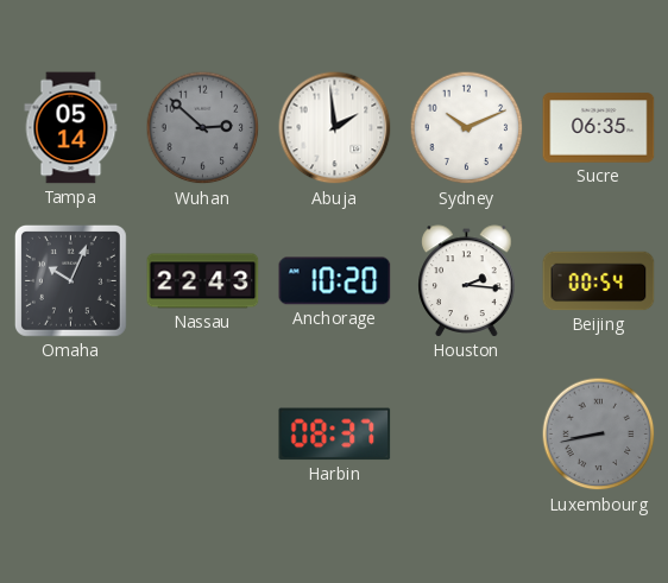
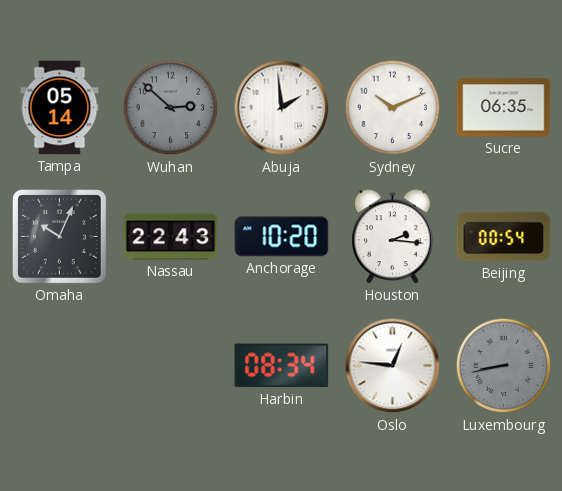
Harbin: 08:37 -> 08:34
Oslo: none -> 12:46
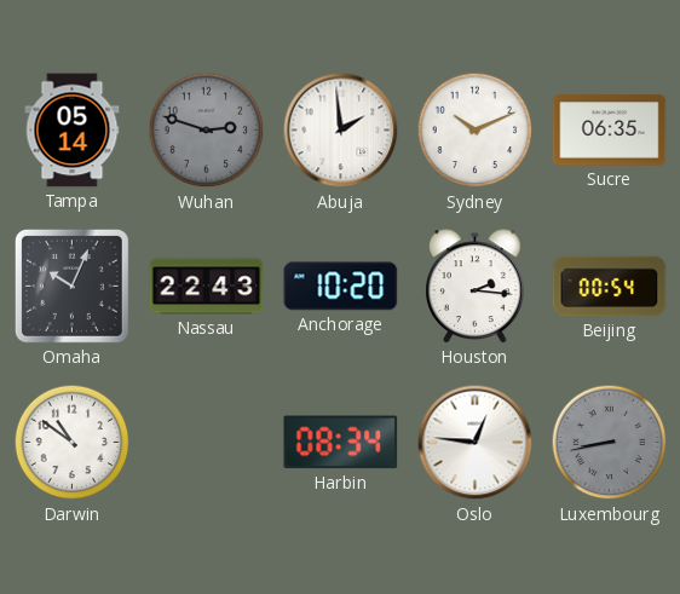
Wuhan: 2:52 -> 2:48
Darwin: none -> 10:51
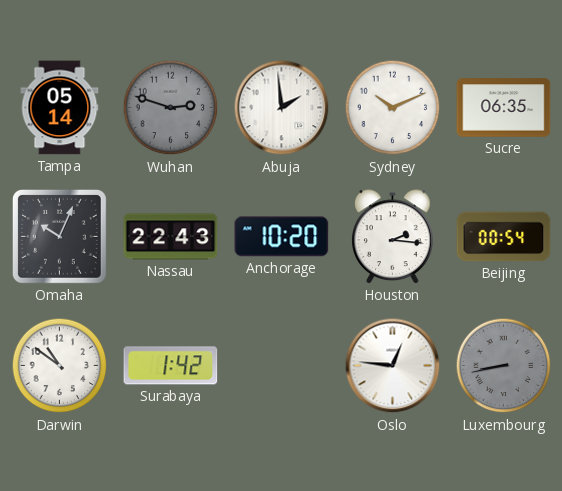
Surabaya: none -> 1:42
Harbin: 08:34 -> none
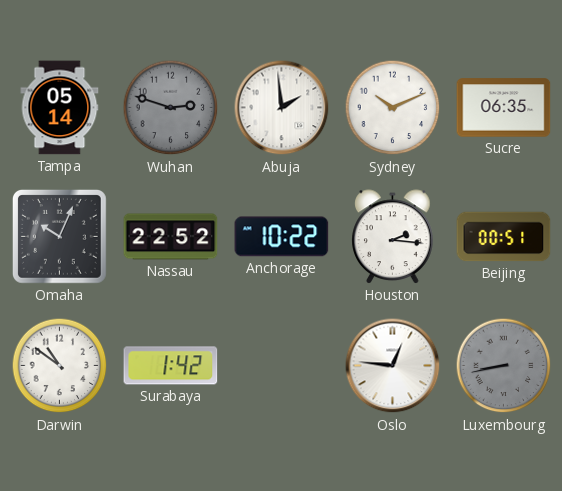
Nassau: 22:43 -> 22:52
Anchorage: 10:20 -> 10:22
Beijing: 00:54 -> 00:51
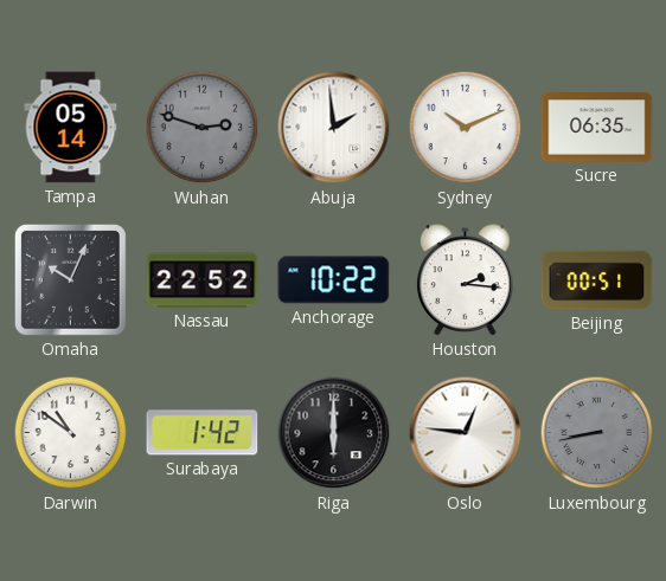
Riga: none -> 6:00
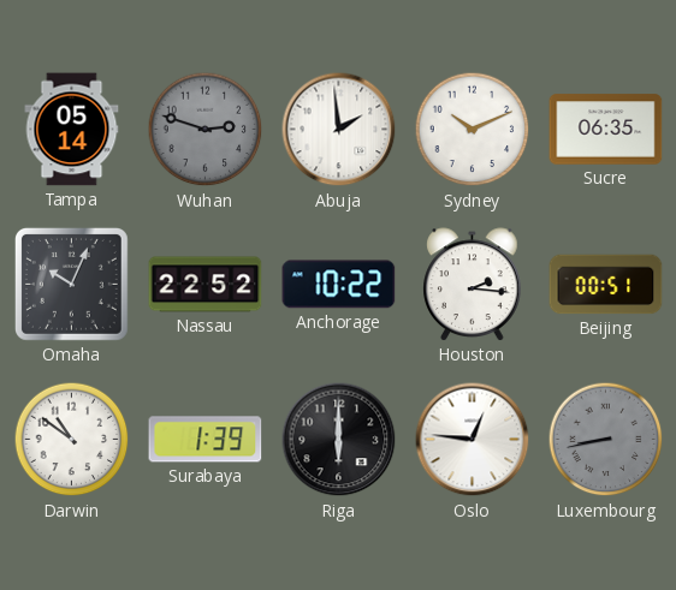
Surabaya: 1:42 -> 1:39
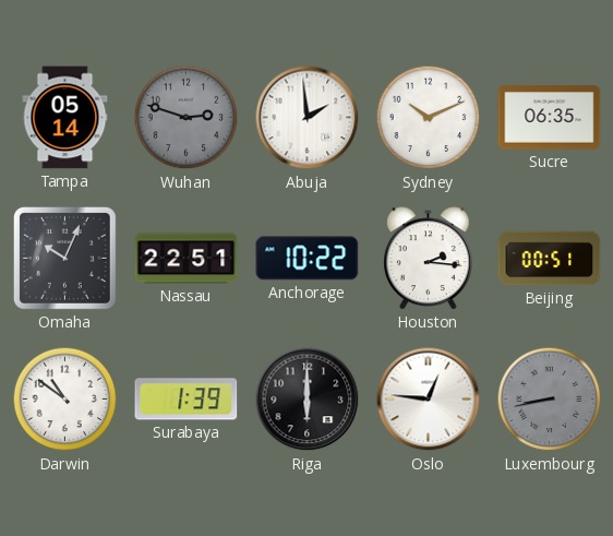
Nassau: 22:52 -> 22:51
